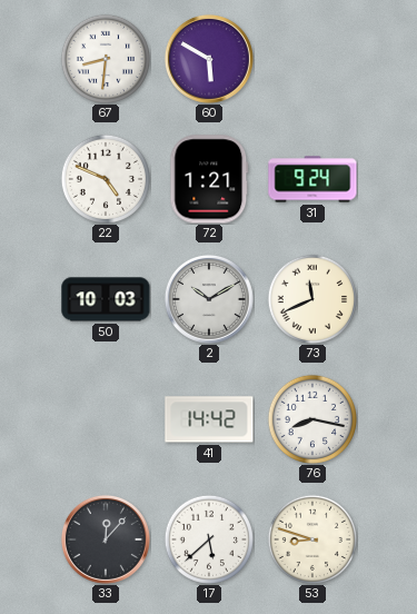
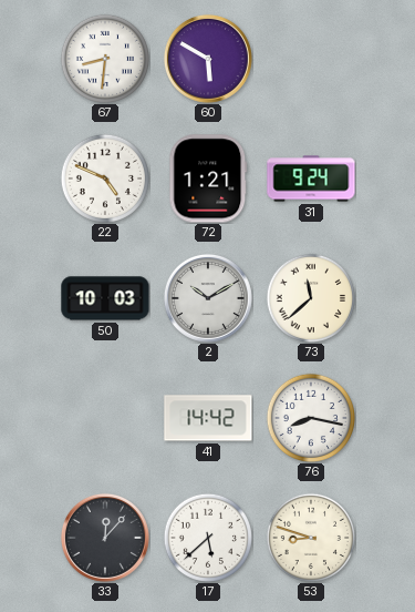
73: 11:41 -> 11:38
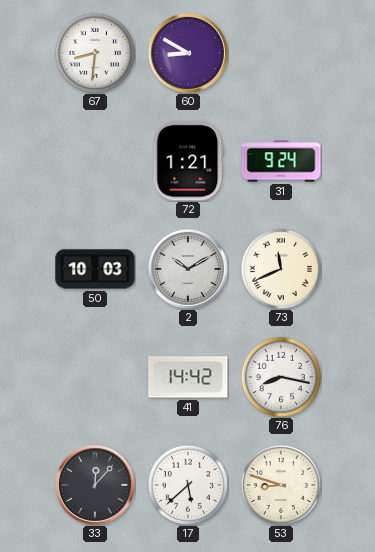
60: 5:50 -> 8:50
22: 4:49 -> none
73: 11:38 -> 11:41
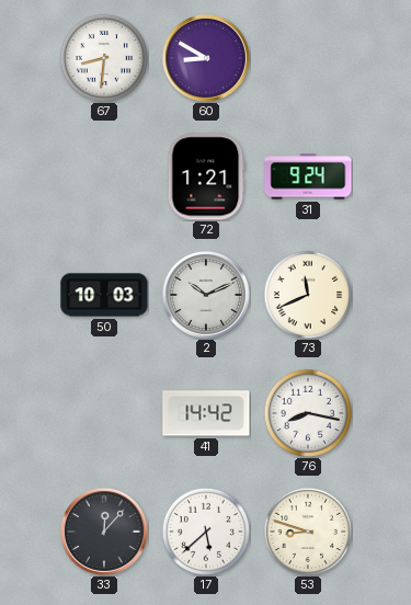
2: 10:10 -> 10:11
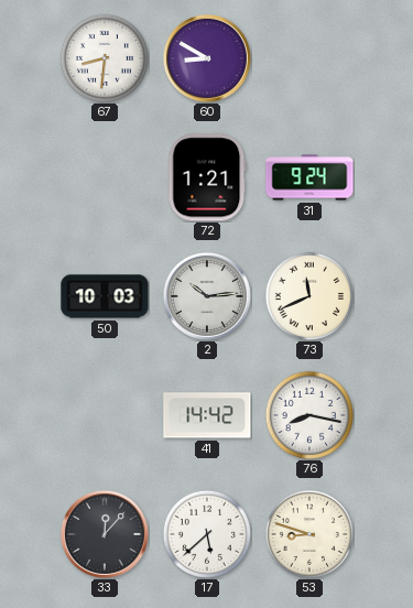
2: 10:11 -> 10:14
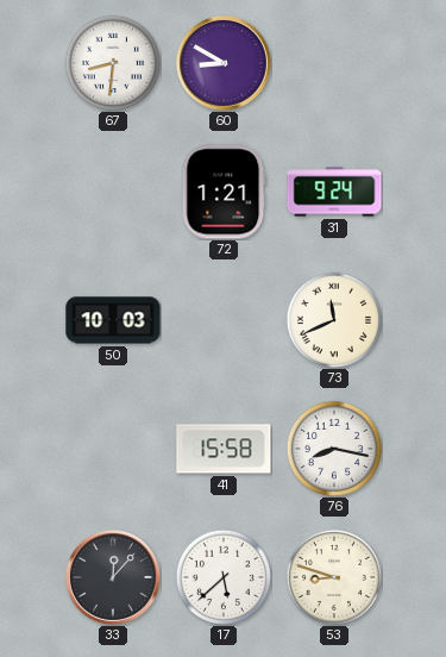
2: 10:14 -> none
41: 14:42 -> 15:58
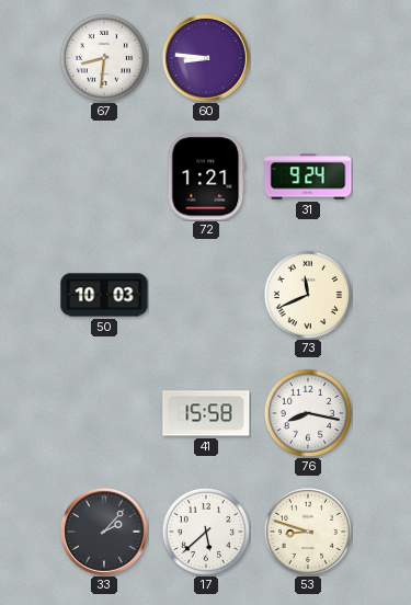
60: 8:50 -> 8:46
33: 12:07 -> 2:07
